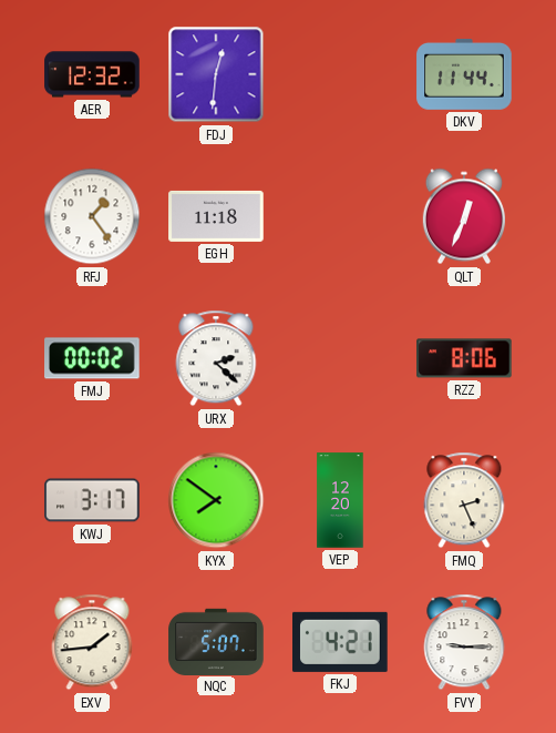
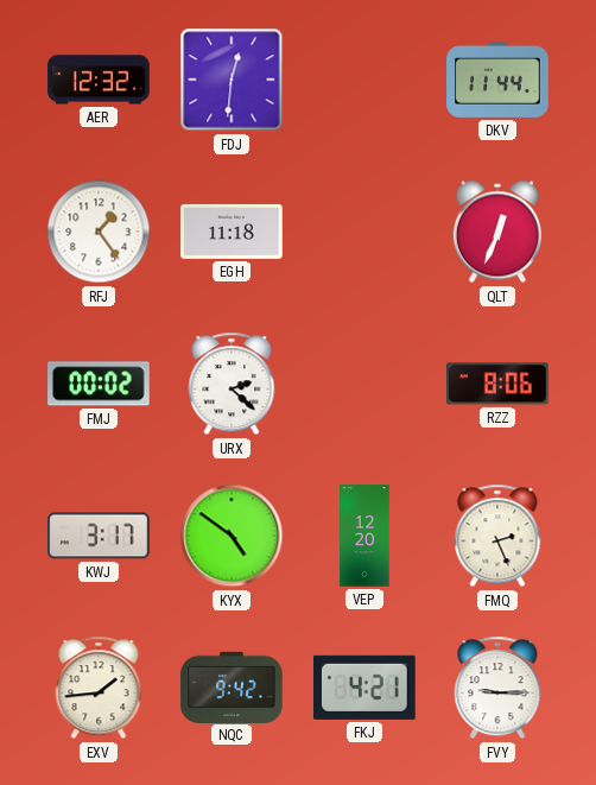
KYX: 7:51 -> 4:51
NQC: 5:07 -> 9:42
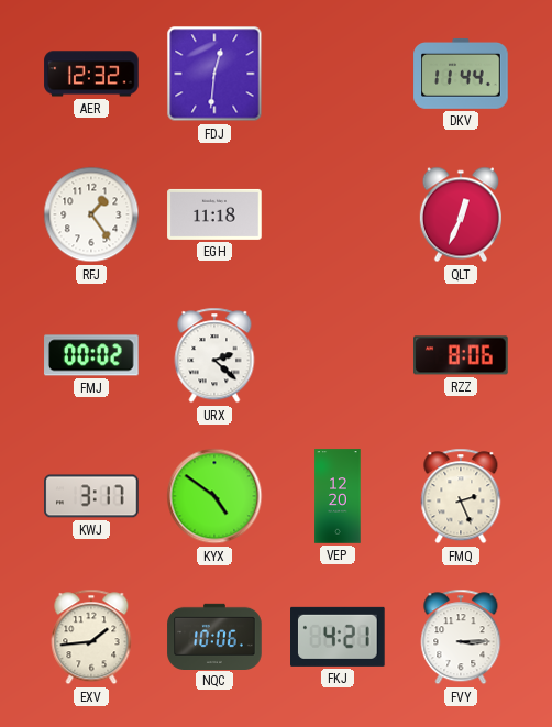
NQC: 9:42 -> 10:06
FVY: 9:15 -> 3:15
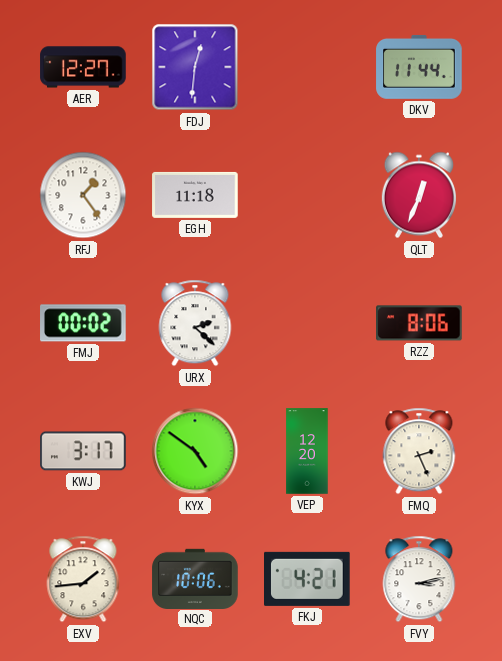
AER: 12:32 -> 12:27
FVY: 3:15 -> 3:13
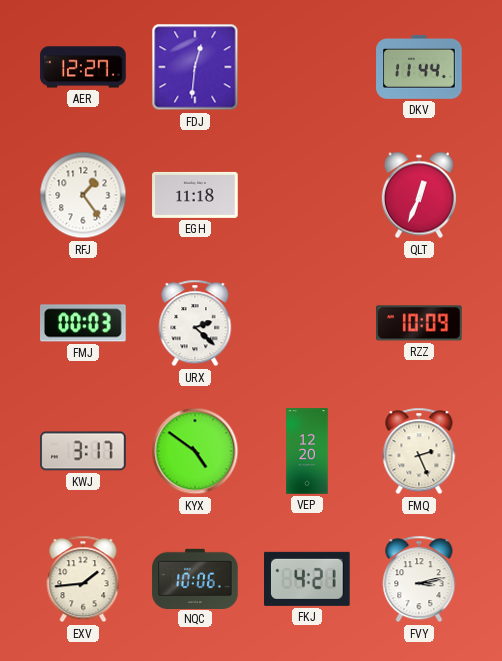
FMJ: 00:02 -> 00:03
RZZ: 8:06 -> 10:09
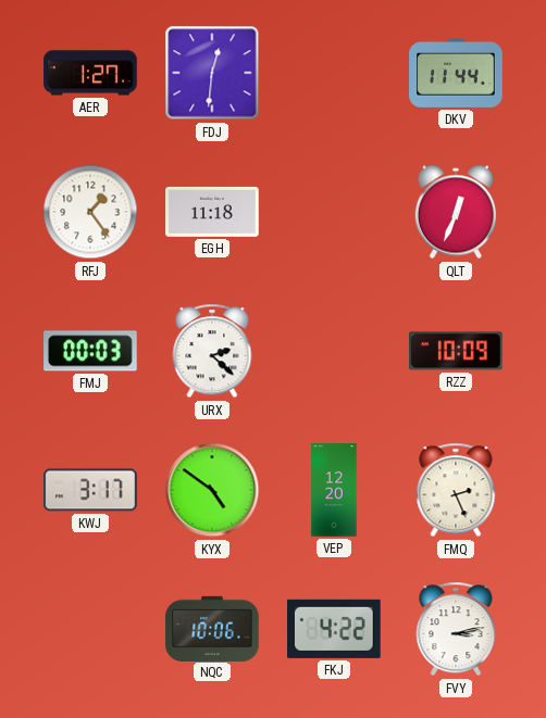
AER: 12:27 -> 1:27
EXV: 1:44 -> none
FKJ: 4:21 -> 4:22
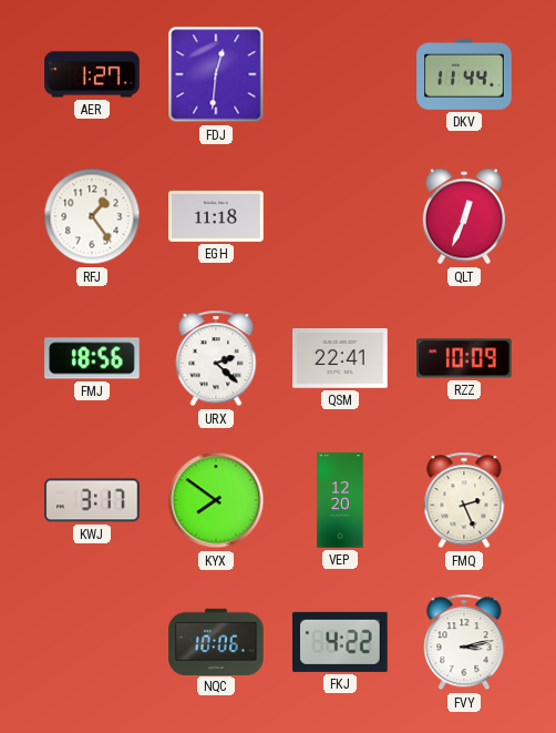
FMJ: 00:03 -> 18:56
QSM: none -> 22:41
KYX: 4:51 -> 7:51
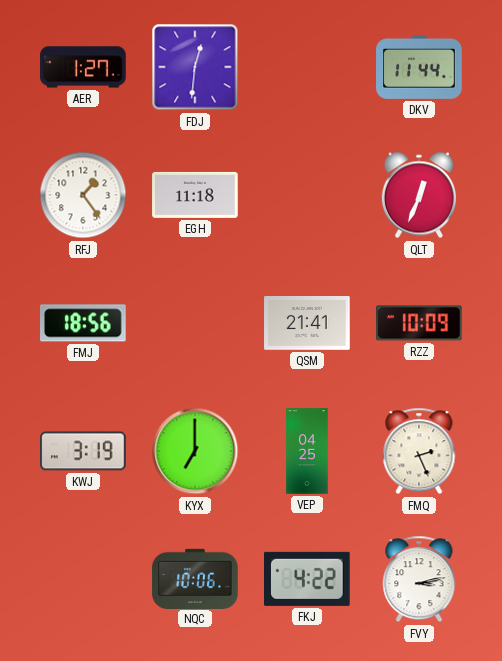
URX: 2:22 -> none
QSM: 22:41 -> 21:41
KWJ: 3:17 -> 3:19
KYX: 7:51 -> 7:00
VEP: 12:20 -> 04:25
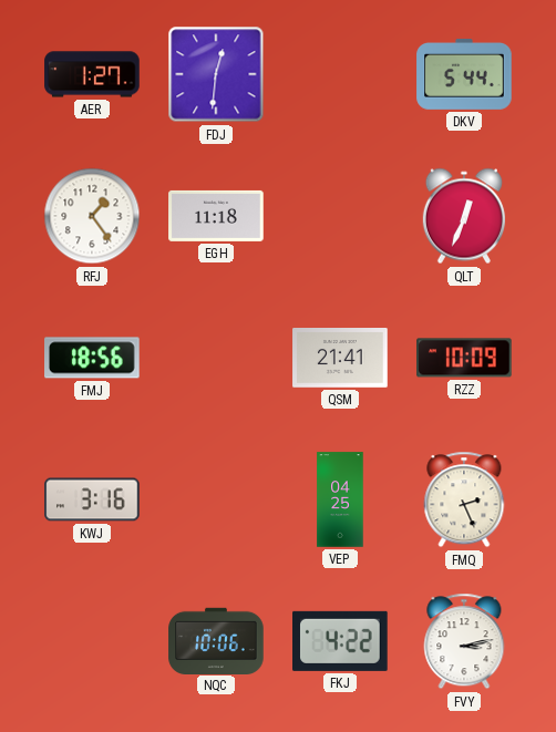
DKV: 11:44 -> 5:44
KWJ: 3:19 -> 3:16
KYX: 7:00 -> none
